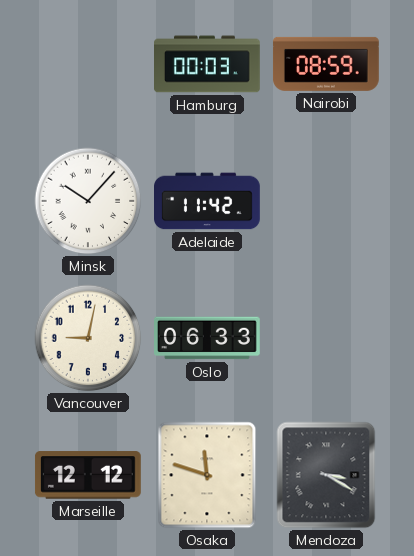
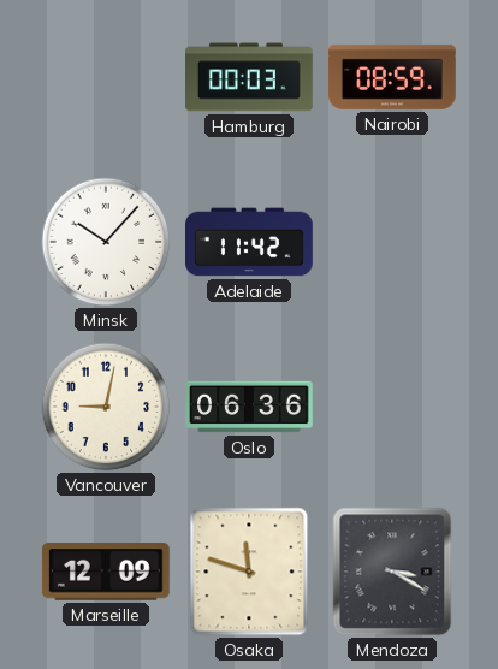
Oslo: 06:33 -> 06:36
Marseille: 12:12 -> 12:09
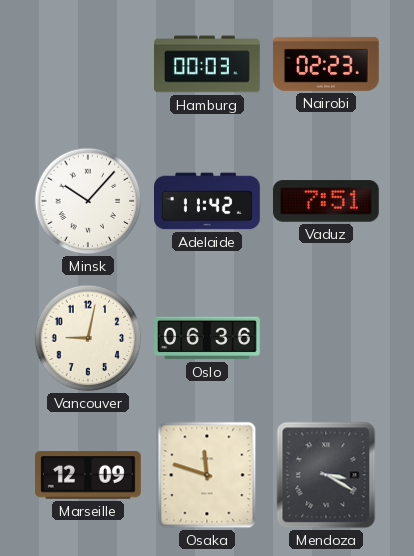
Nairobi: 08:59 -> 02:23
Vaduz: none -> 7:51
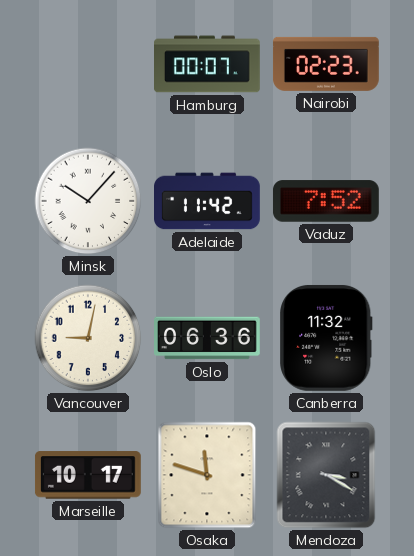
Hamburg: 00:03 -> 00:07
Vaduz: 7:51 -> 7:52
Canberra: none -> 11:32
Marseille: 12:09 -> 10:17
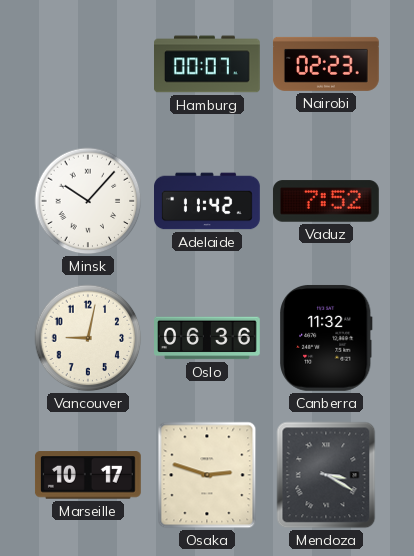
Osaka: 11:48 -> 2:48
